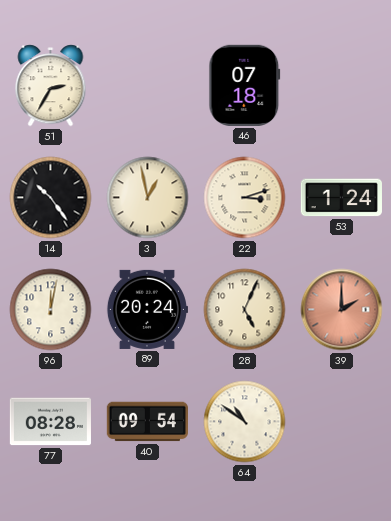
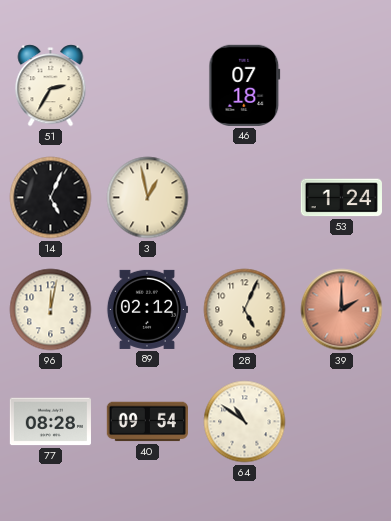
14: 10:24 -> 5:04
22: 3:12 -> none
89: 20:24 -> 02:12
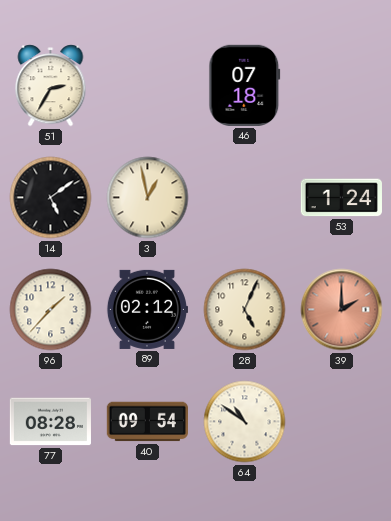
14: 5:04 -> 5:09
96: 12:02 -> 1:37
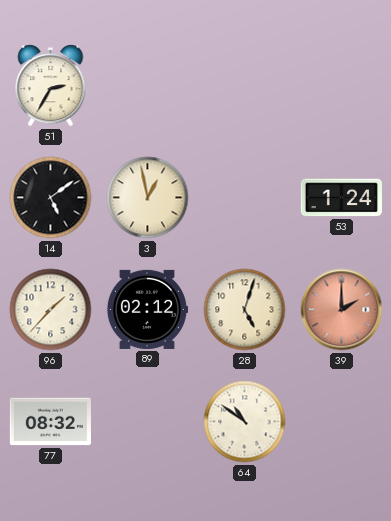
46: 07:18 -> none
28: 5:04 -> 5:03
77: 08:28 -> 08:32
40: 09:54 -> none
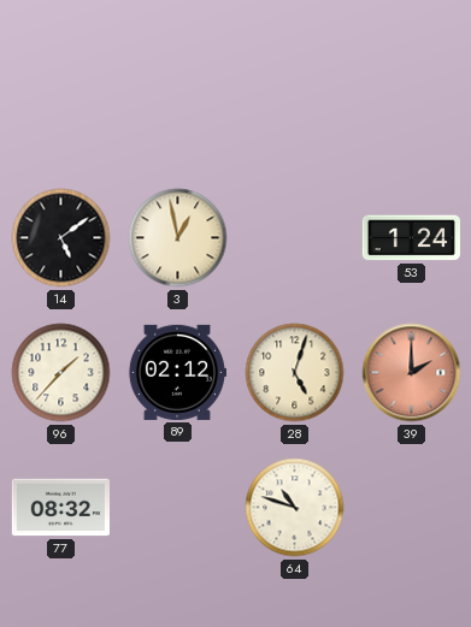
51: 2:35 -> none
64: 10:51 -> 10:48
